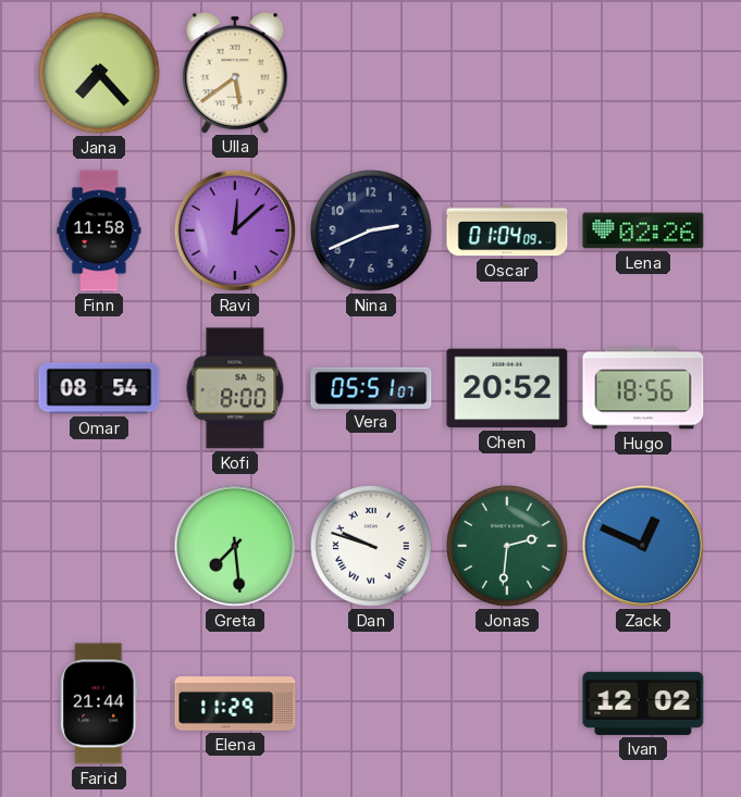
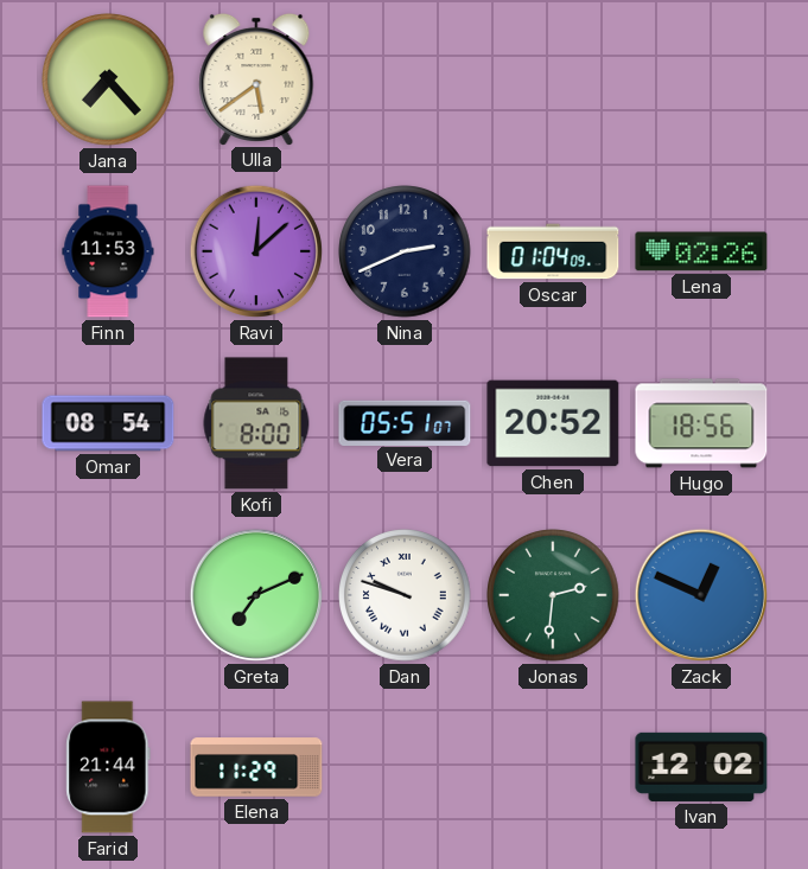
Finn: 11:58 -> 11:53
Greta: 7:29 -> 7:11
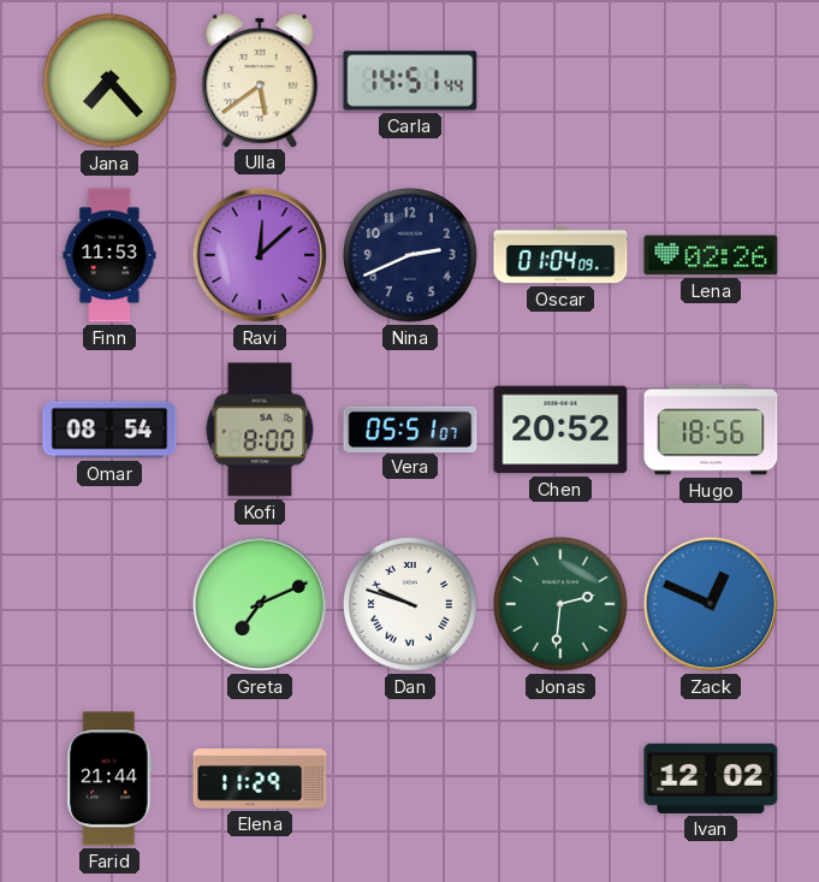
Carla: none -> 14:51
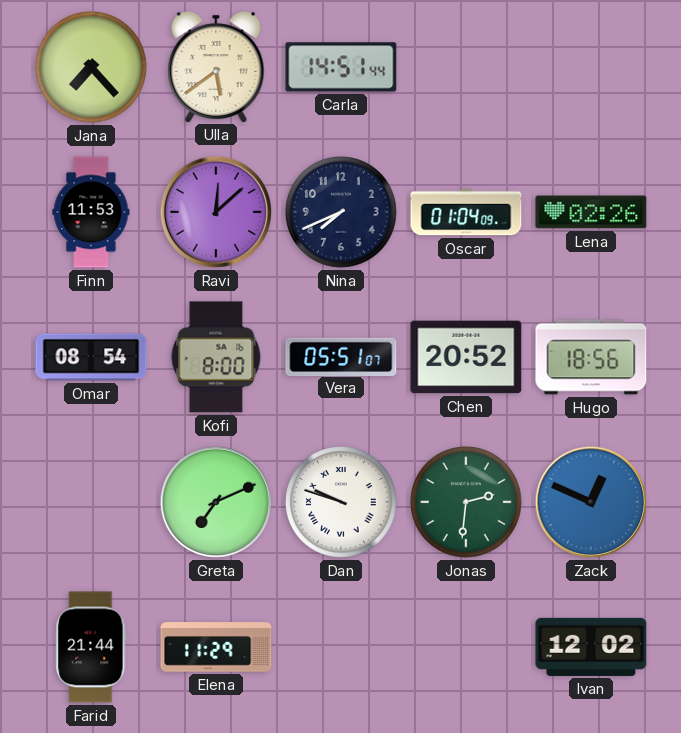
Nina: 2:41 -> 7:41
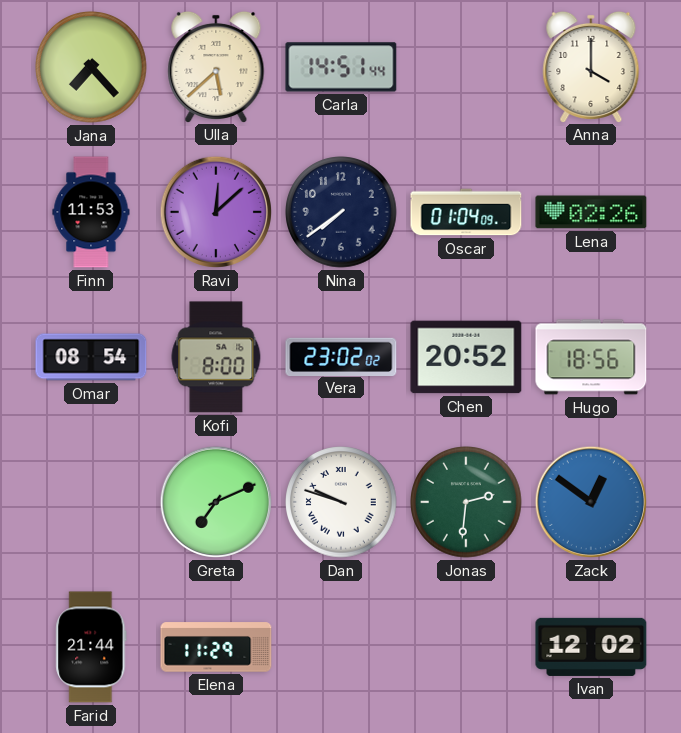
Ulla: 5:39 -> 5:38
Anna: none -> 4:00
Nina: 7:41 -> 7:39
Vera: 05:51 -> 23:02
Zack: 12:49 -> 12:51
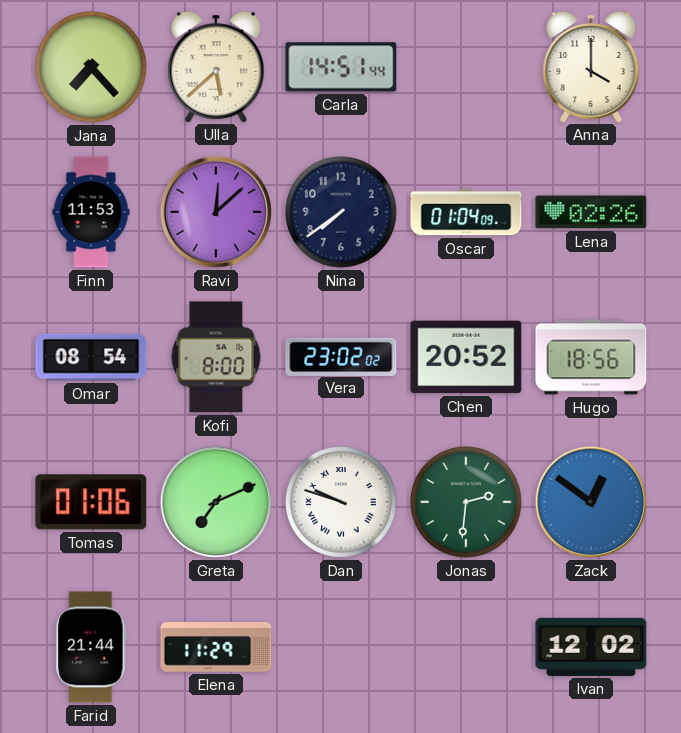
Tomas: none -> 01:06
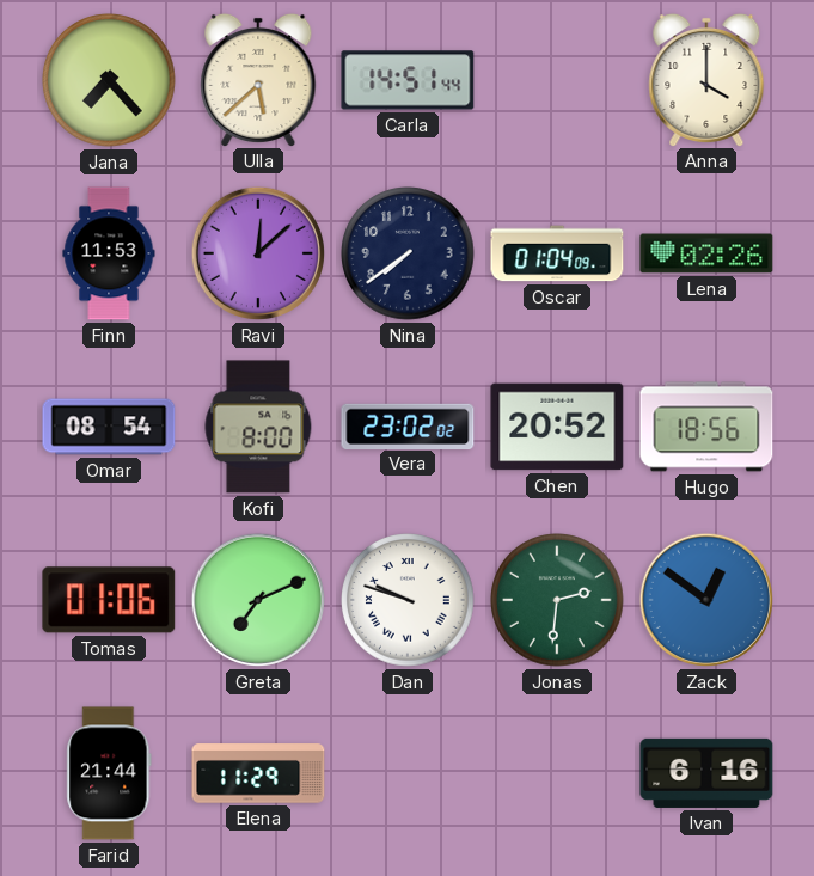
Ivan: 12:02 -> 6:16
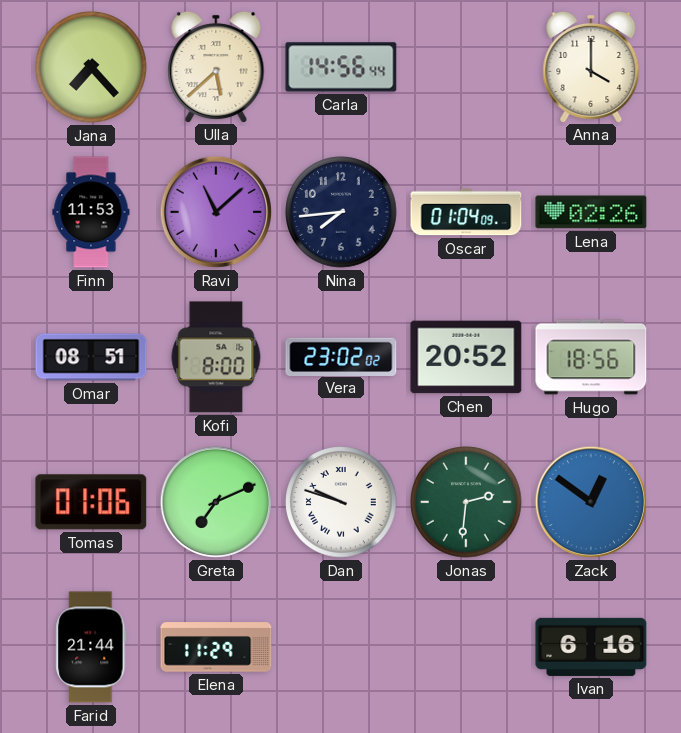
Carla: 14:51 -> 14:56
Ravi: 12:08 -> 11:08
Nina: 7:39 -> 7:44
Omar: 08:54 -> 08:51
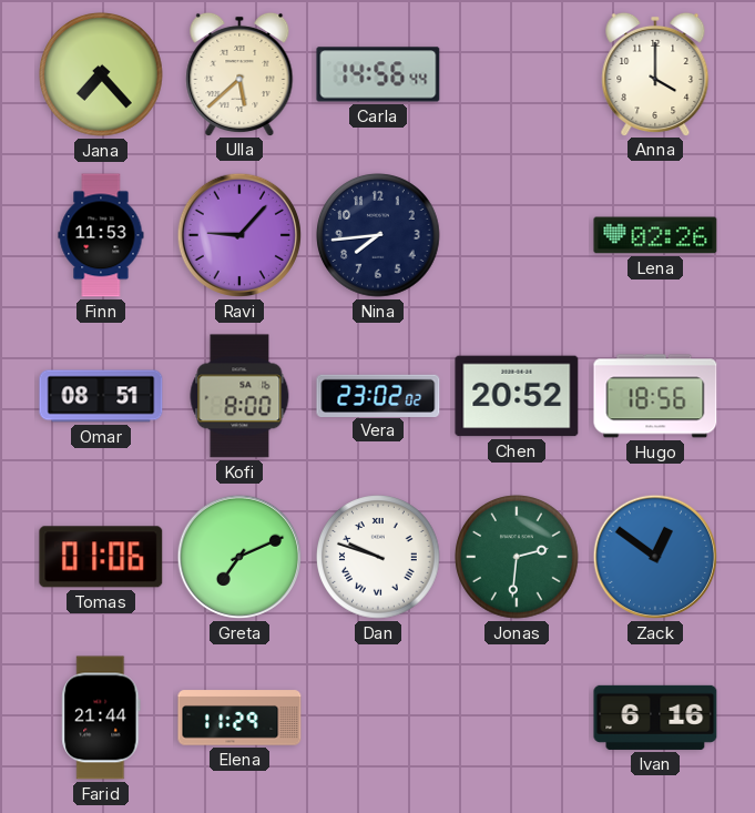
Ravi: 11:08 -> 9:07
Oscar: 01:04 -> none
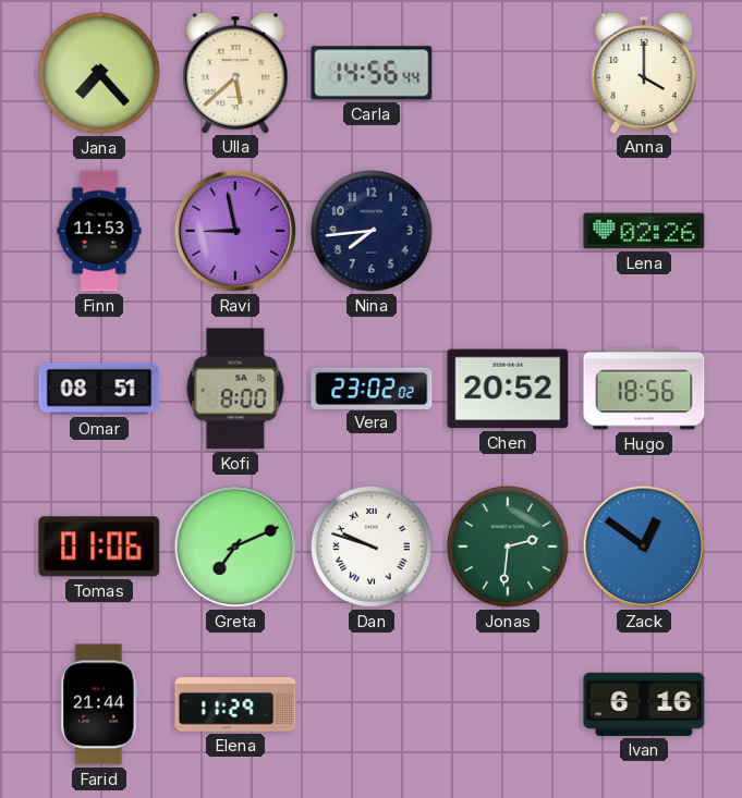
Ravi: 9:07 -> 8:58
